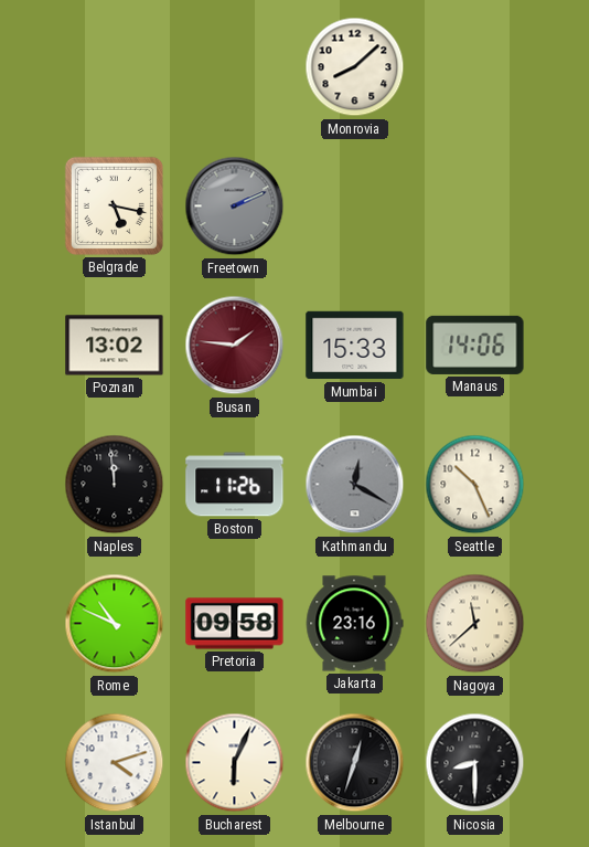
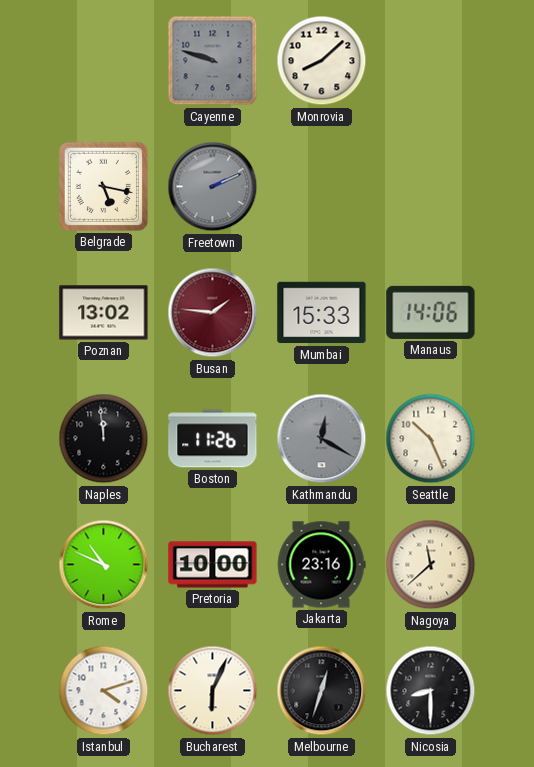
Cayenne: none -> 9:48
Pretoria: 09:58 -> 10:00
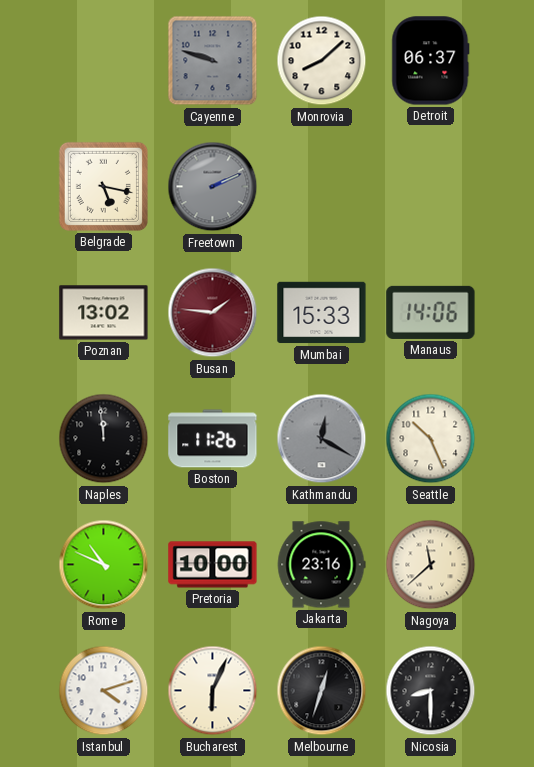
Detroit: none -> 06:37
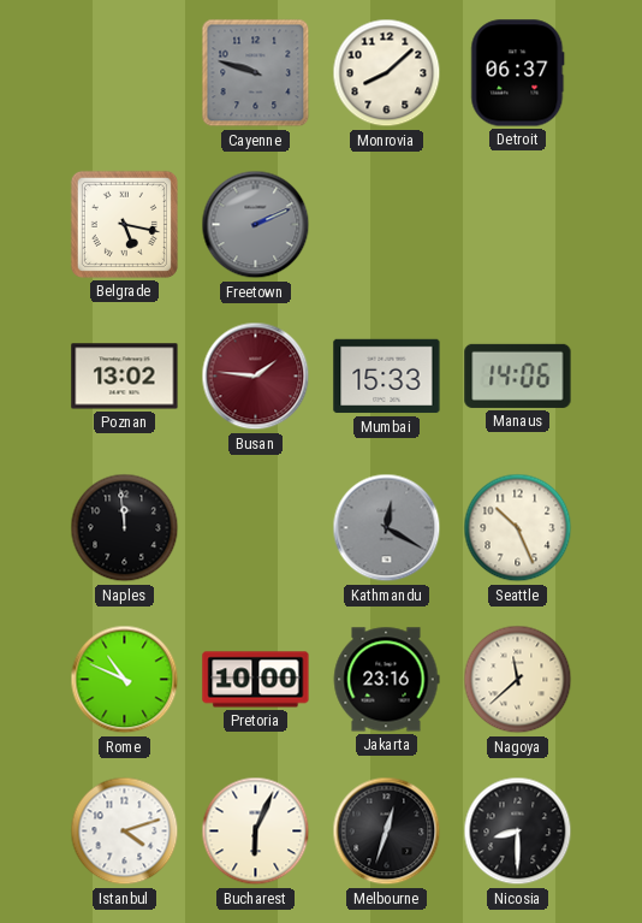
Boston: 11:26 -> none
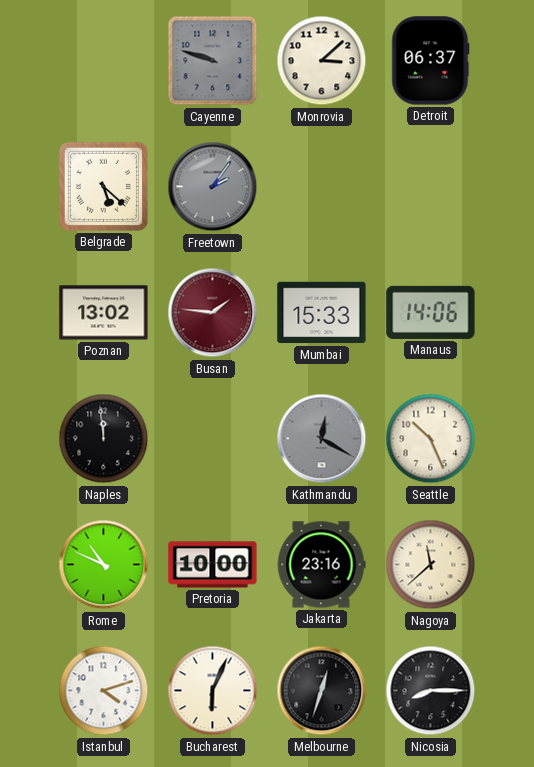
Monrovia: 8:08 -> 3:08
Belgrade: 5:17 -> 5:22
Freetown: 2:11 -> 2:06
Nicosia: 8:30 -> 8:15
